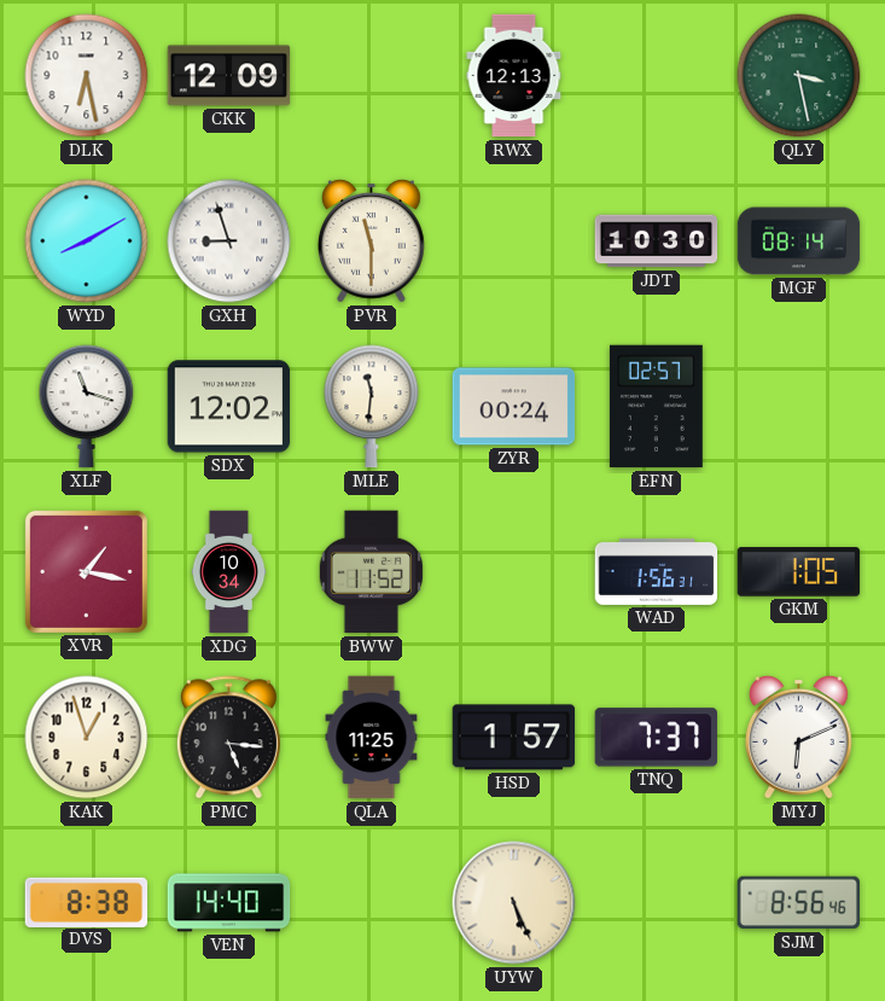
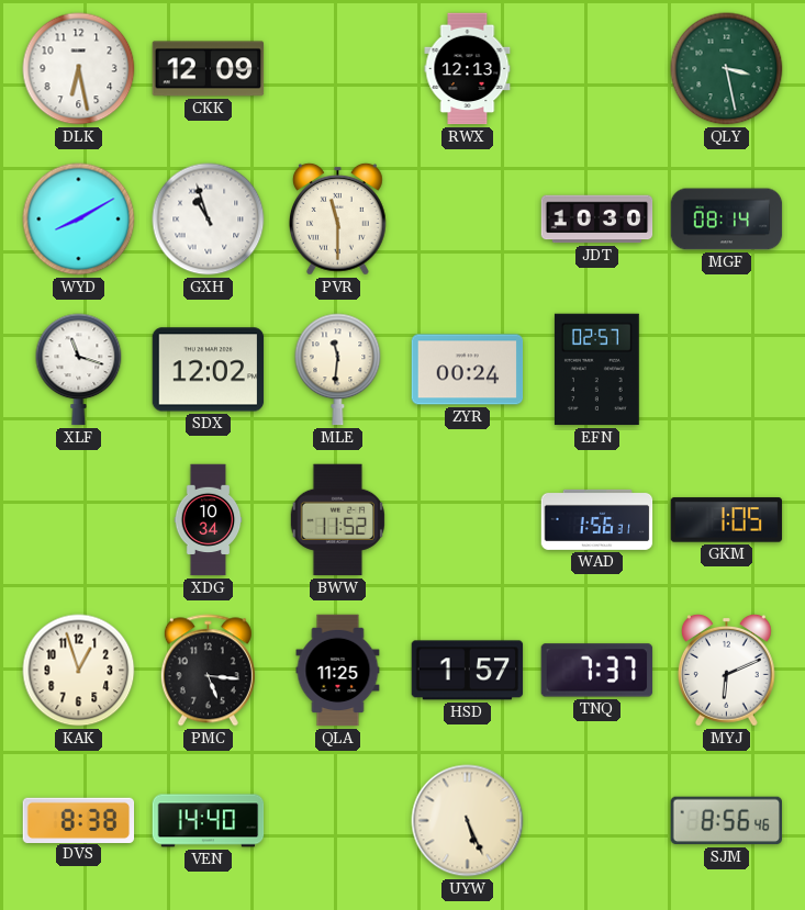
GXH: 8:57 -> 10:57
XVR: 1:17 -> none
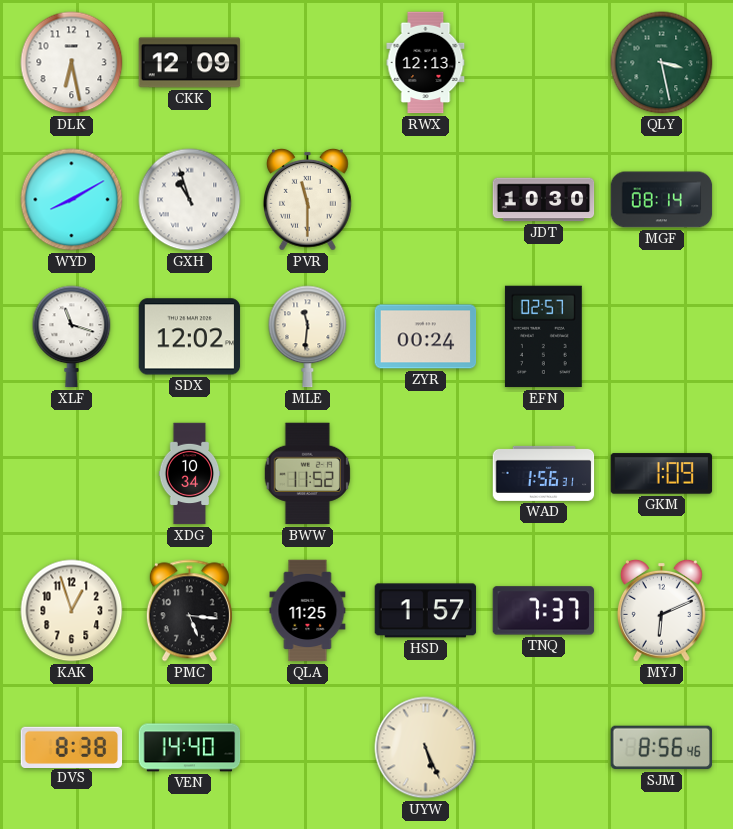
GKM: 1:05 -> 1:09
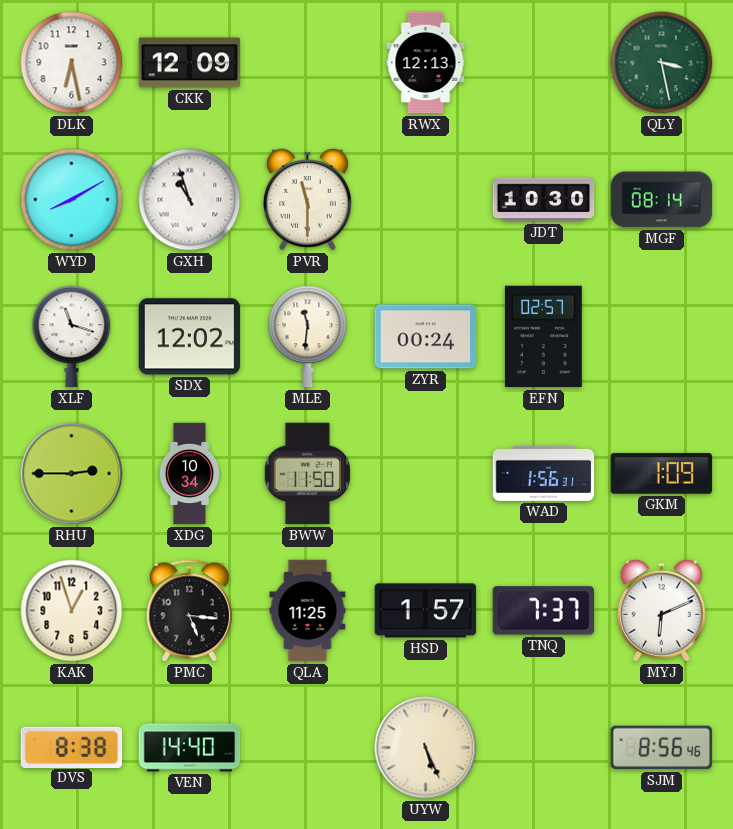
RHU: none -> 2:45
BWW: 11:52 -> 11:50
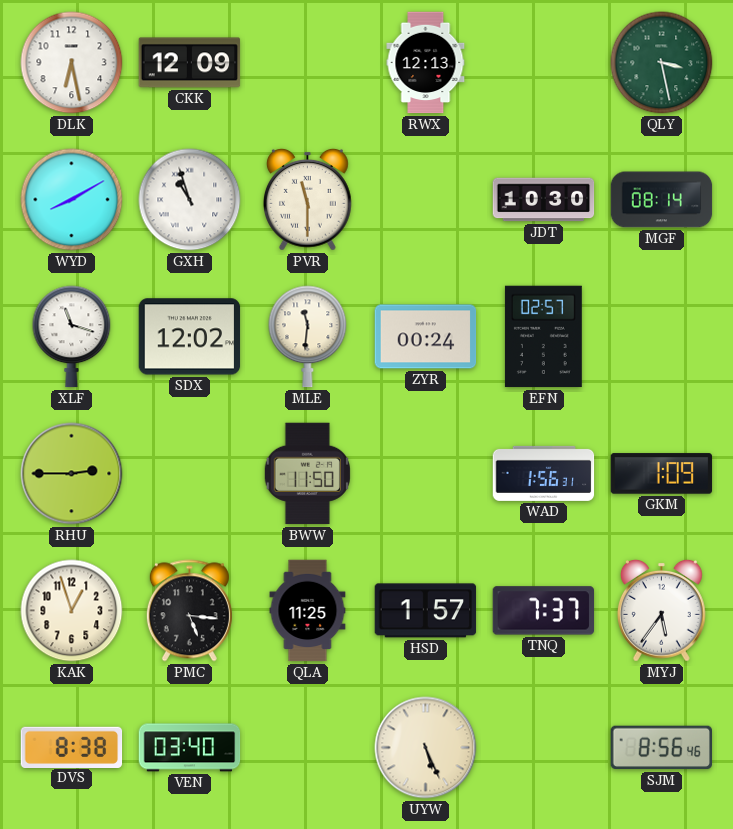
XDG: 10:34 -> none
MYJ: 6:11 -> 5:36
VEN: 14:40 -> 03:40
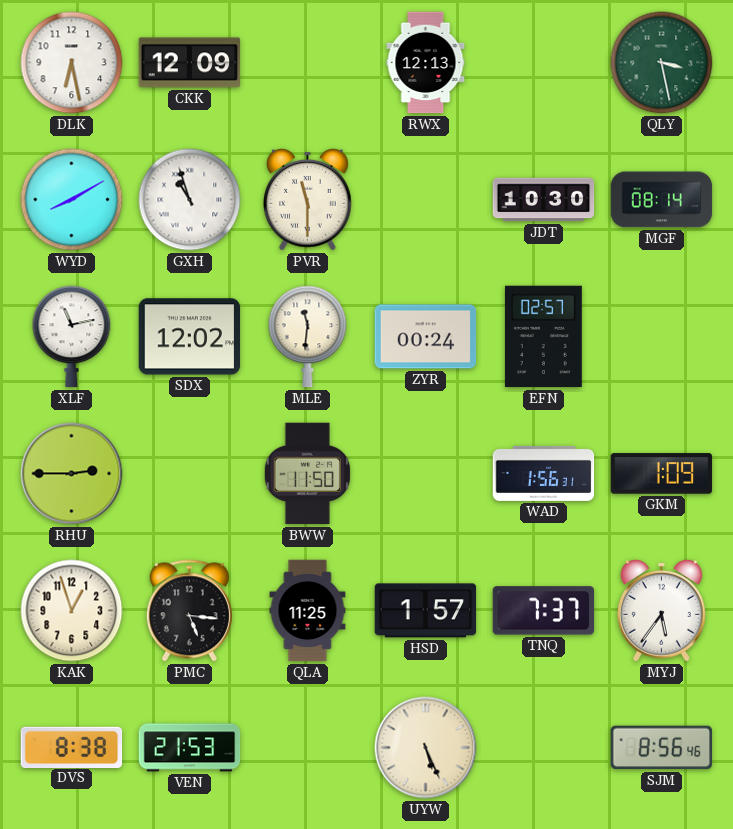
XLF: 11:18 -> 11:13
VEN: 03:40 -> 21:53
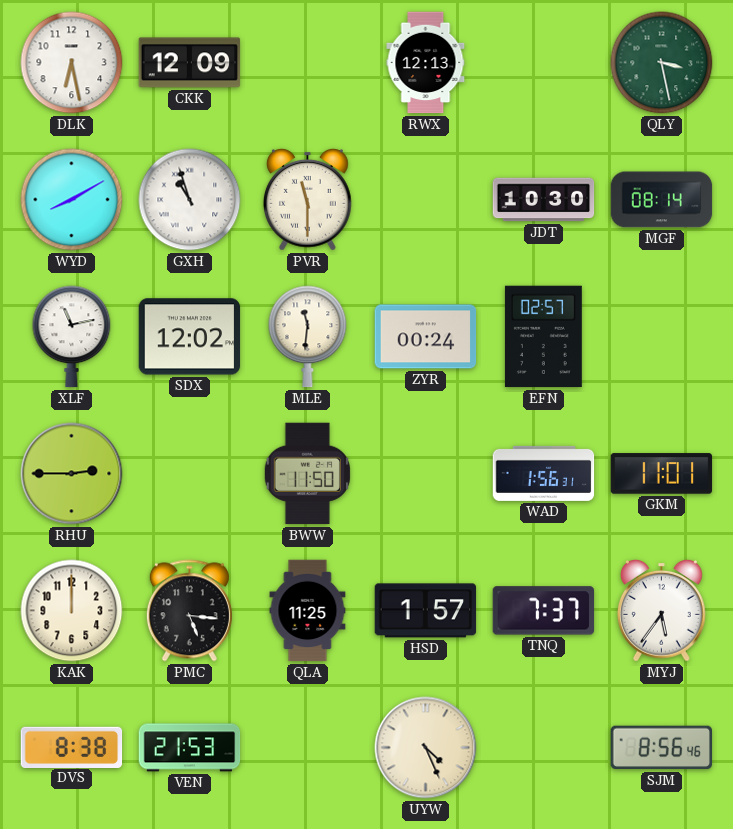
GKM: 1:09 -> 11:01
KAK: 12:57 -> 12:00
UYW: 5:26 -> 4:26
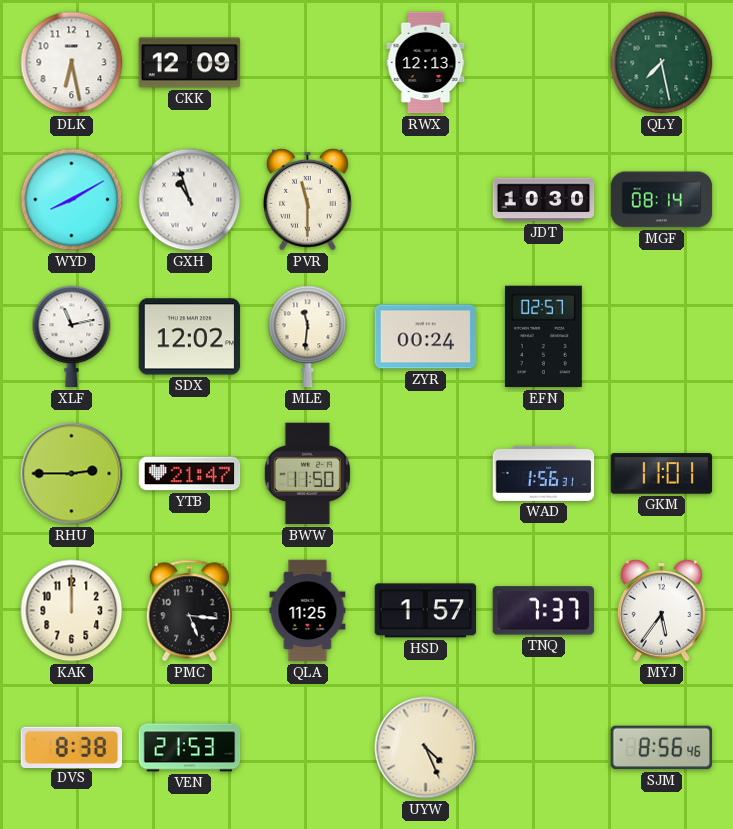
QLY: 3:28 -> 7:28
YTB: none -> 21:47
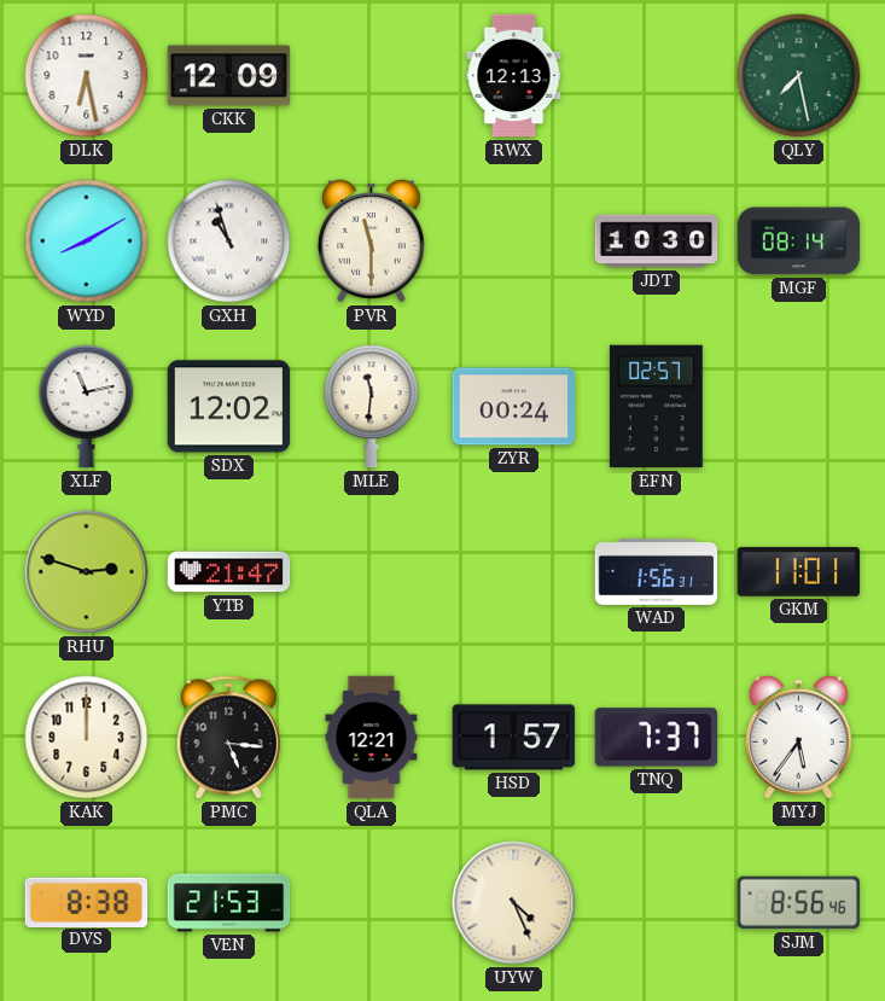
RHU: 2:45 -> 2:48
BWW: 11:50 -> none
QLA: 11:25 -> 12:21
